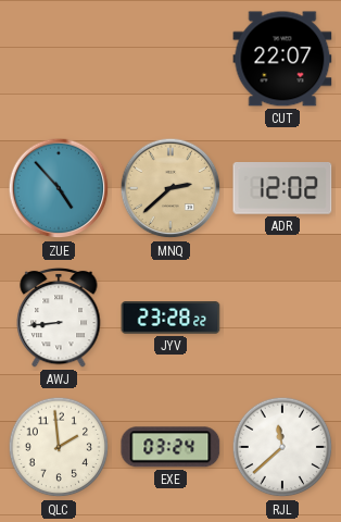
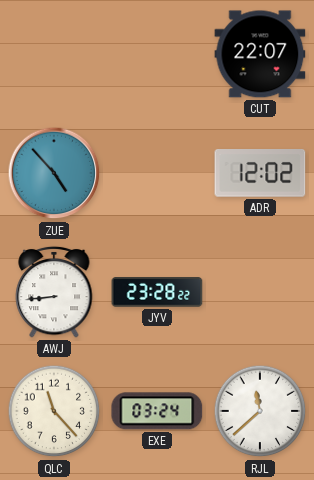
MNQ: 2:38 -> none
QLC: 1:59 -> 11:23
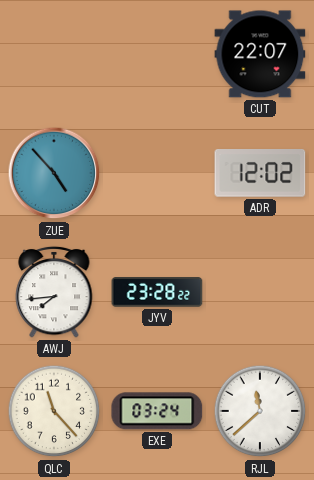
AWJ: 8:44 -> 7:44
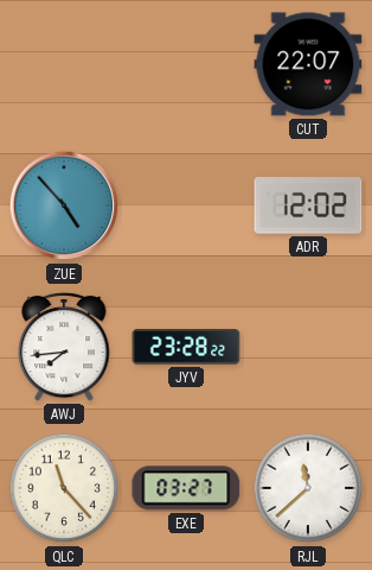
EXE: 03:24 -> 03:27
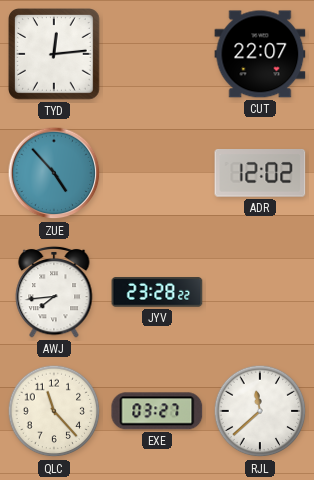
TYD: none -> 12:14
